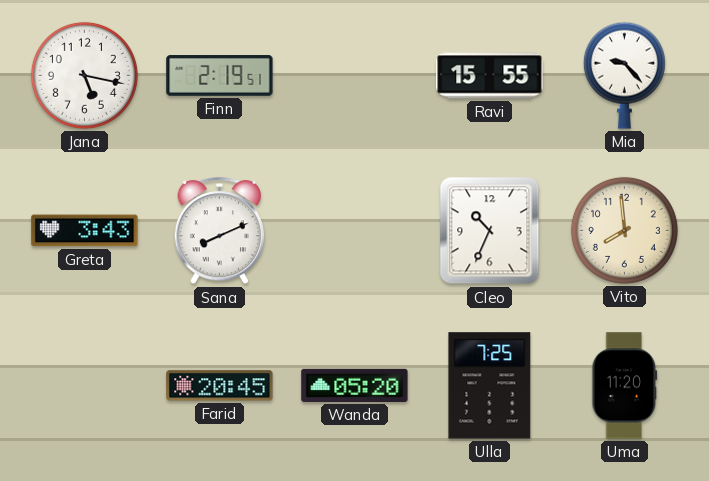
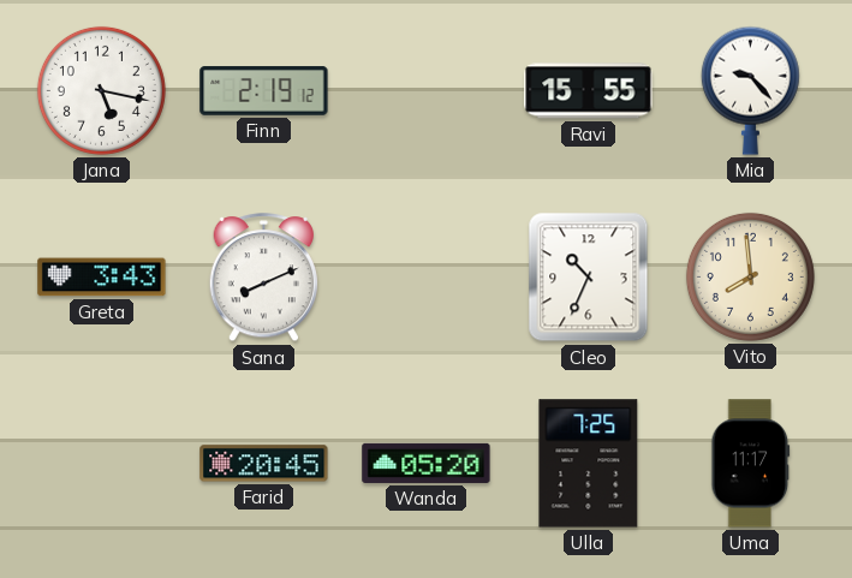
Finn: 2:19:51 -> 2:19:12
Uma: 11:20 -> 11:17
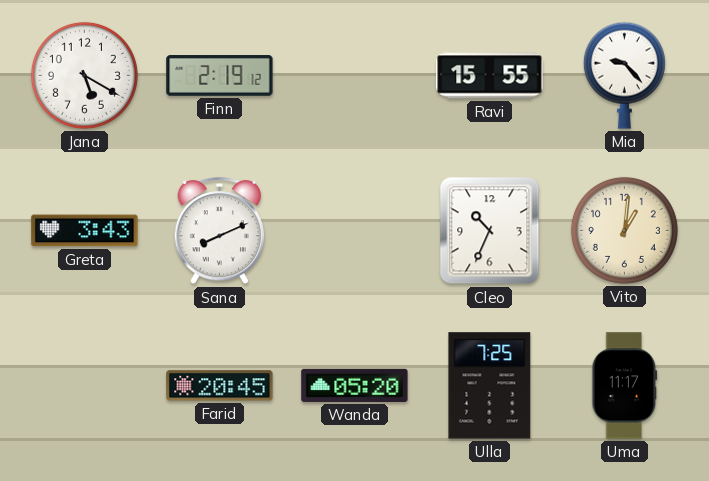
Jana: 5:17 -> 5:20
Vito: 7:59 -> 1:01
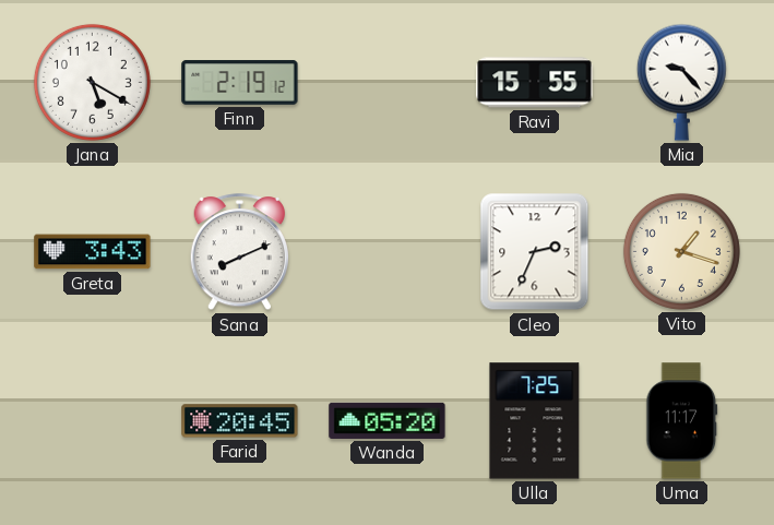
Cleo: 10:34 -> 2:34
Vito: 1:01 -> 1:18
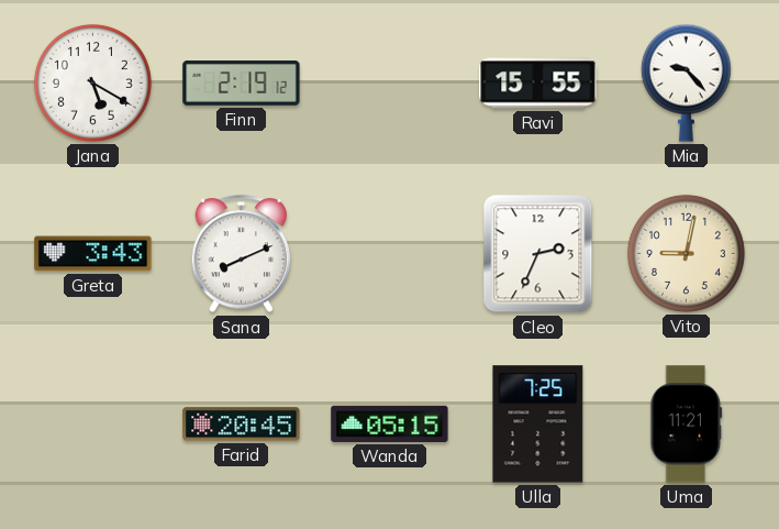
Vito: 1:18 -> 9:02
Wanda: 05:20 -> 05:15
Uma: 11:17 -> 11:21
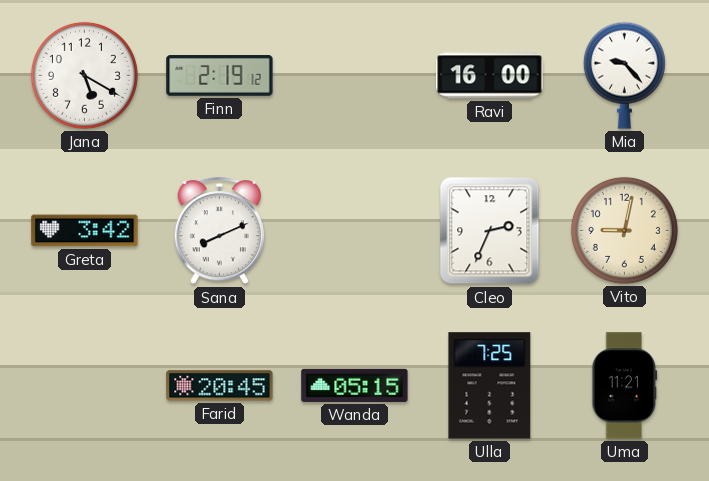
Ravi: 15:55 -> 16:00
Greta: 3:43 -> 3:42
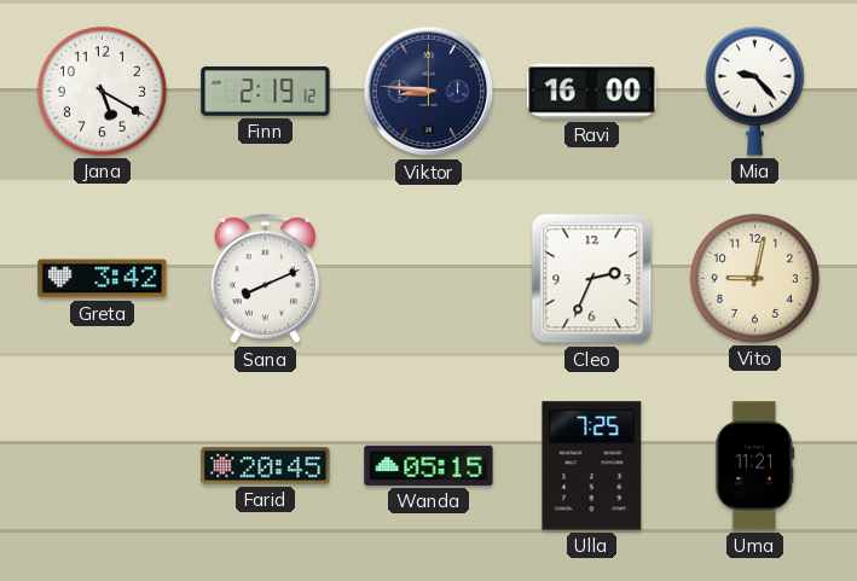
Viktor: none -> 8:46
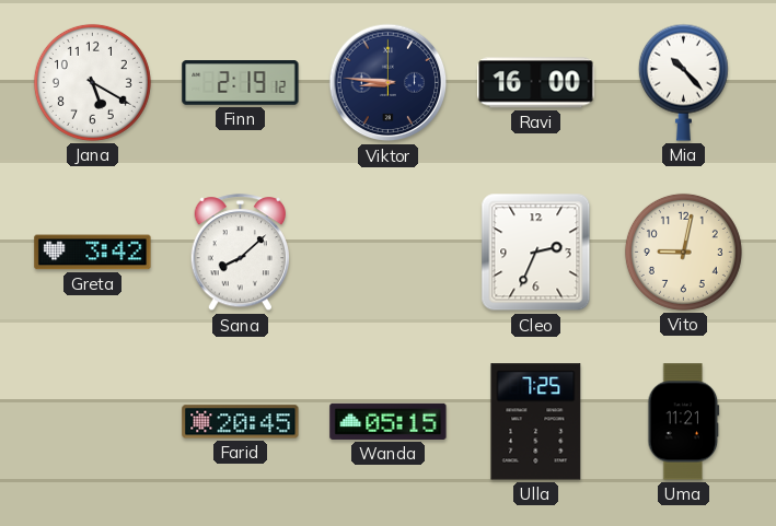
Mia: 9:23 -> 10:23
Sana: 8:11 -> 8:08
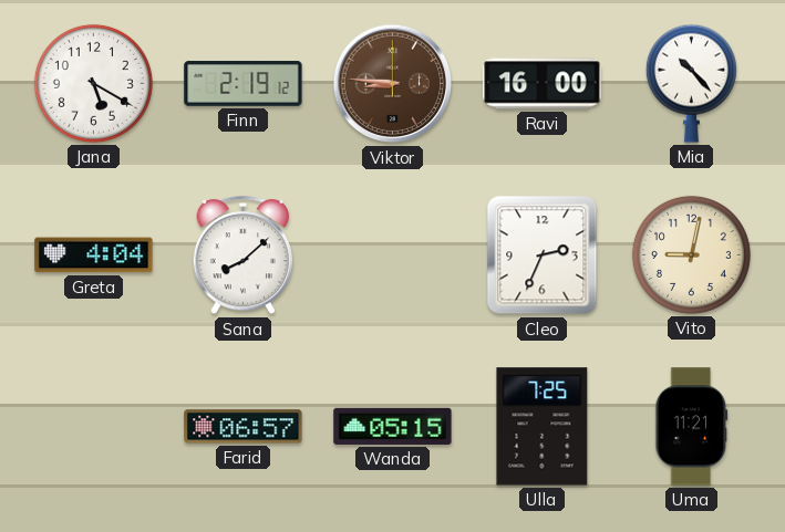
Viktor dial: navy -> brown
Greta: 3:42 -> 4:04
Farid: 20:45 -> 06:57
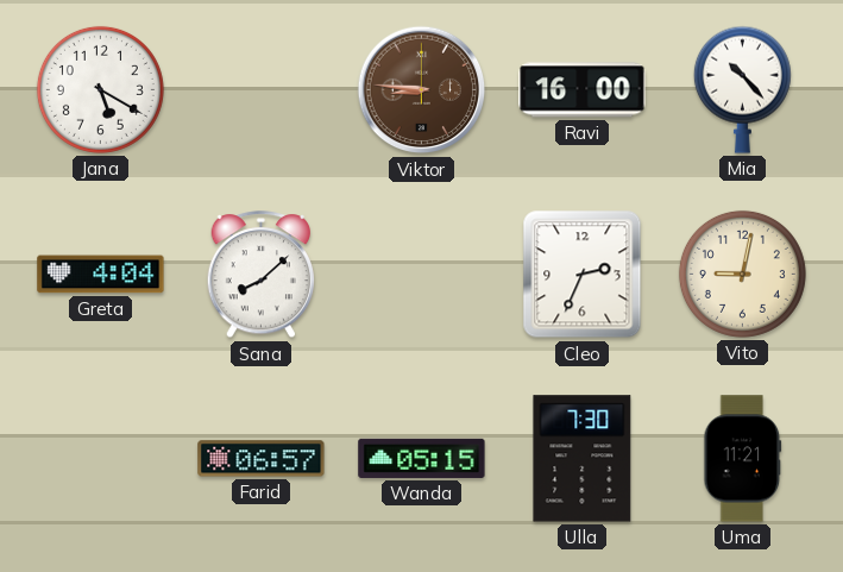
Finn: 2:19 -> none
Ulla: 7:25 -> 7:30
